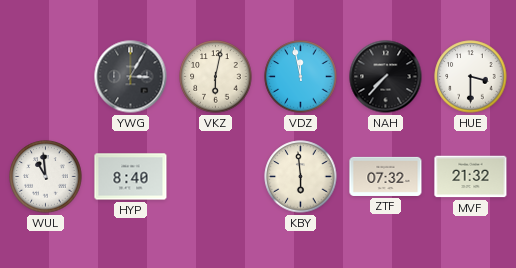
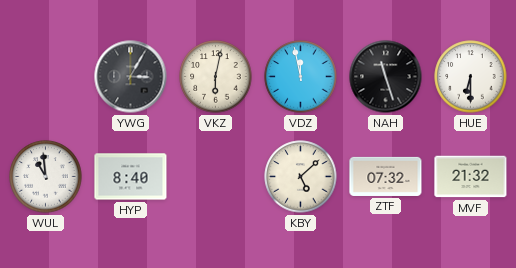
NAH: 7:37 -> 11:27
HUE: 3:30 -> 6:30
KBY: 5:59 -> 5:08
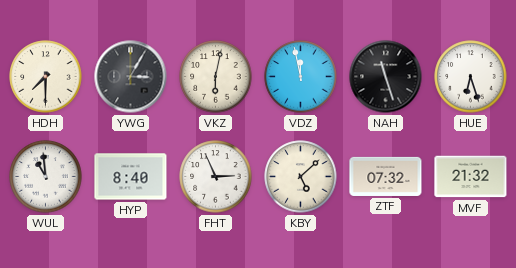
HDH: none -> 7:30
HUE: 6:30 -> 6:27
FHT: none -> 2:56
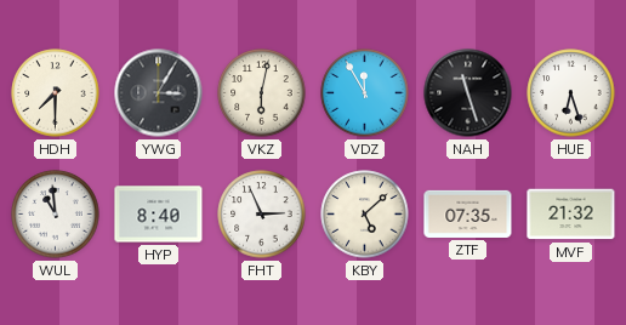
VDZ: 11:58 -> 11:55
ZTF: 07:32 -> 07:35
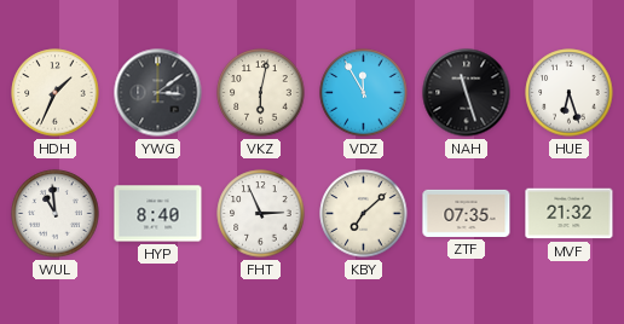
HDH: 7:30 -> 1:34
YWG: 3:05 -> 3:09
KBY: 5:08 -> 7:08
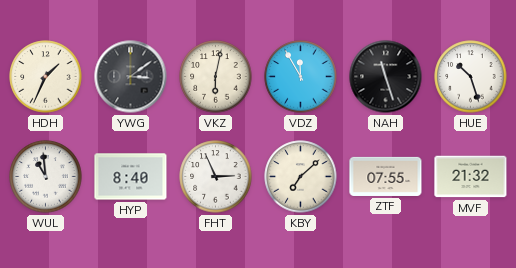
HUE: 6:27 -> 10:27
ZTF: 07:35 -> 07:55
